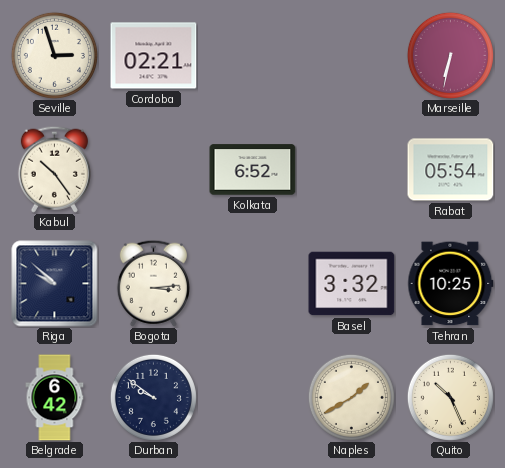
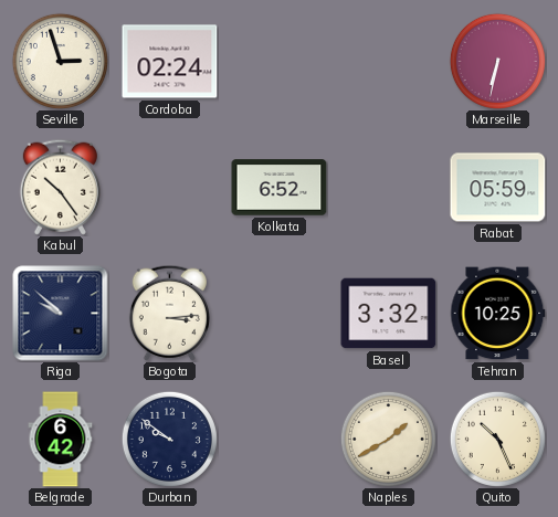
Cordoba: 02:21 -> 02:24
Rabat: 05:54 -> 05:59
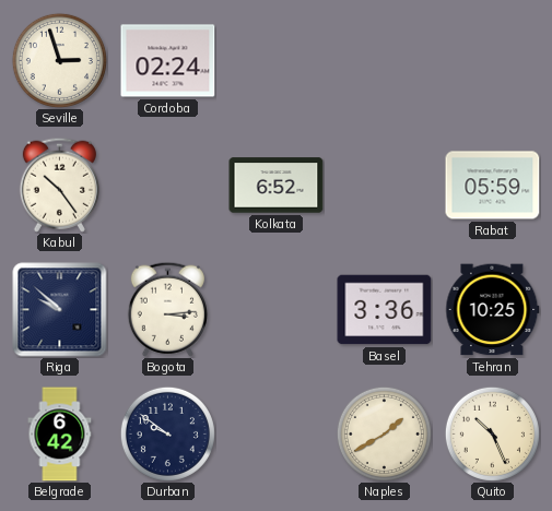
Marseille: 6:32 -> none
Basel: 3:32 -> 3:36
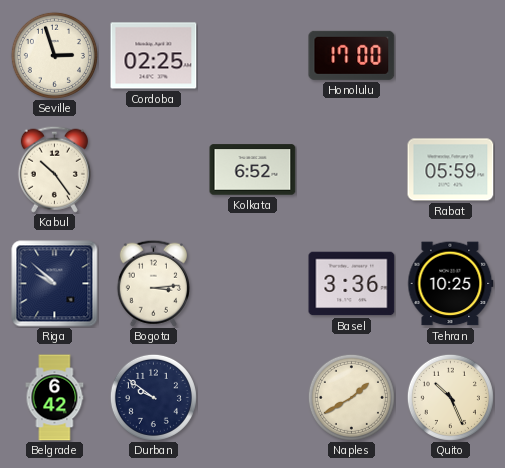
Cordoba: 02:24 -> 02:25
Honolulu: none -> 17:00
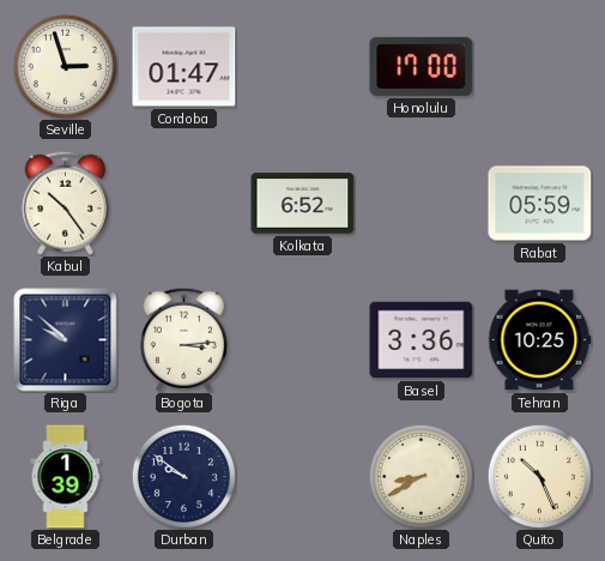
Cordoba: 02:25 -> 01:47
Belgrade: 6:42 -> 1:39
Naples: 1:40 -> 8:40
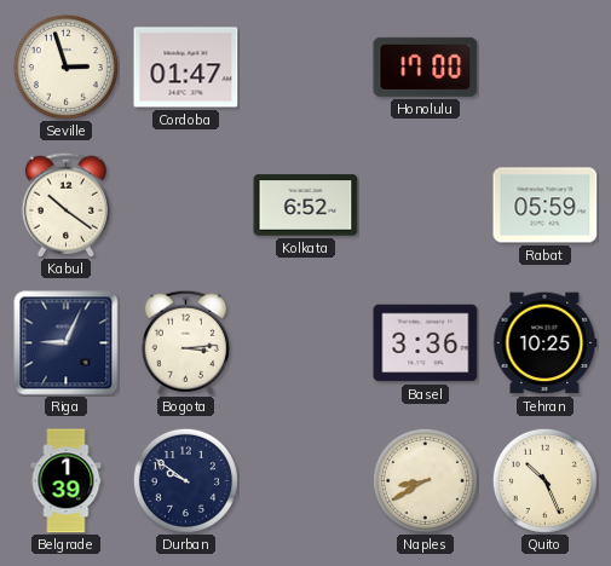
Kabul: 10:24 -> 10:21
Riga: 9:52 -> 9:04
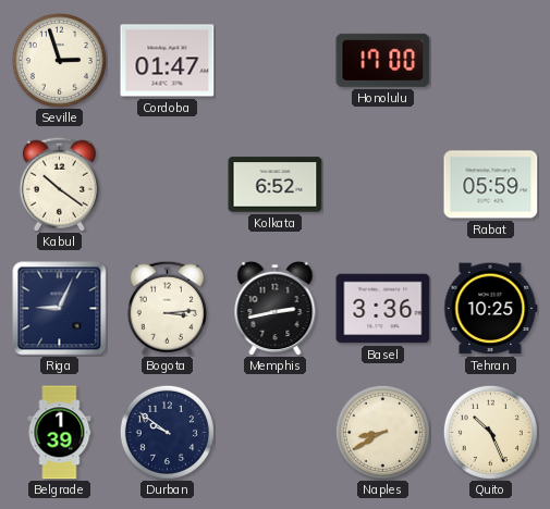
Memphis: none -> 2:43
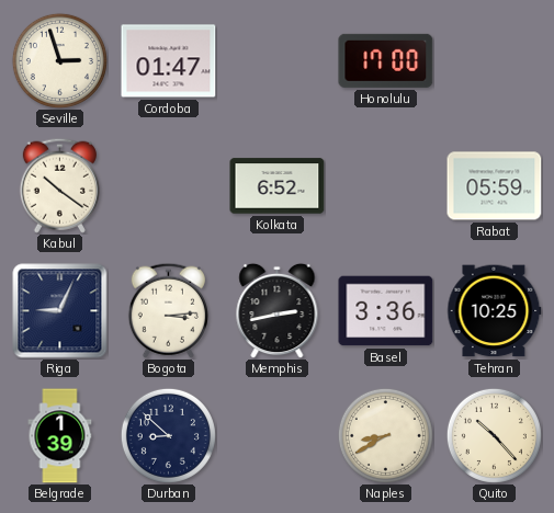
Durban: 9:51 -> 8:52
Quito: 10:26 -> 10:23
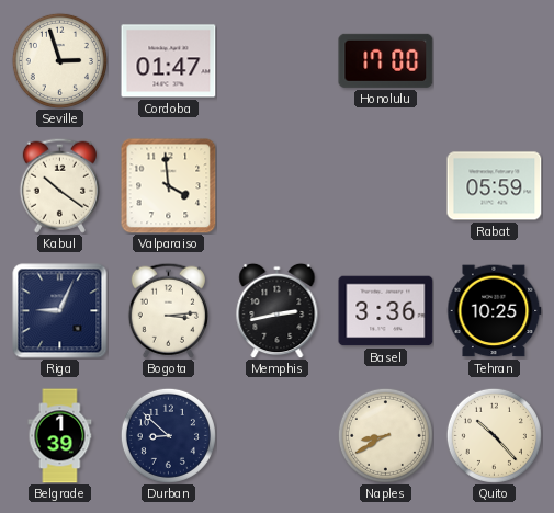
Valparaiso: none -> 3:59
Kolkata: 6:52 -> none
